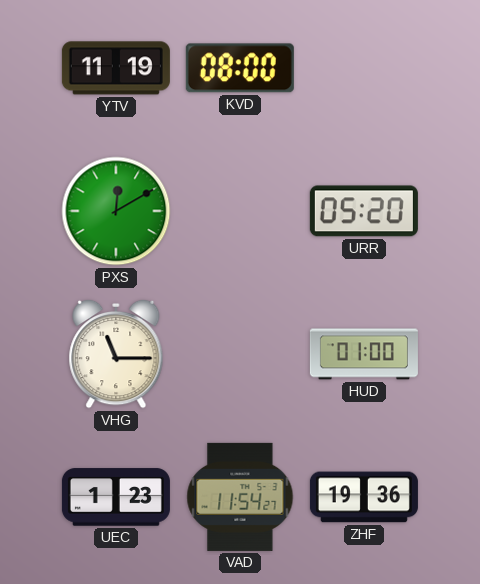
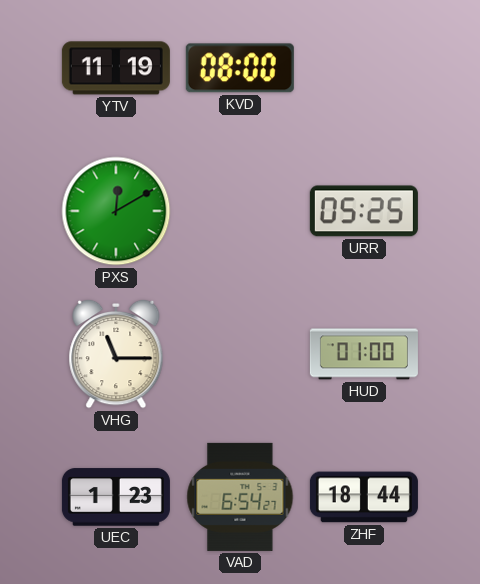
URR: 05:20 -> 05:25
VAD: 11:54 -> 6:54
ZHF: 19:36 -> 18:44
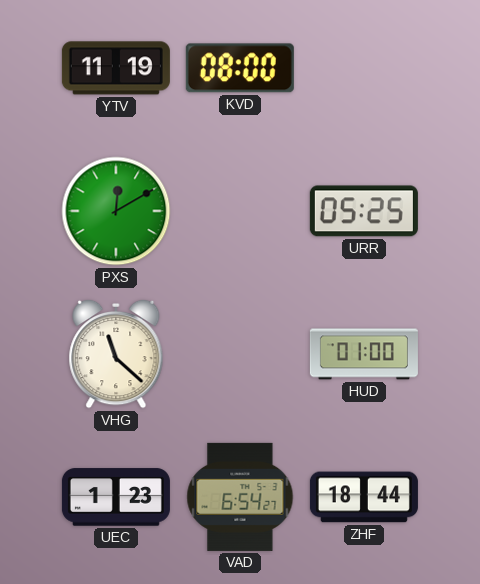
VHG: 11:15 -> 11:22
